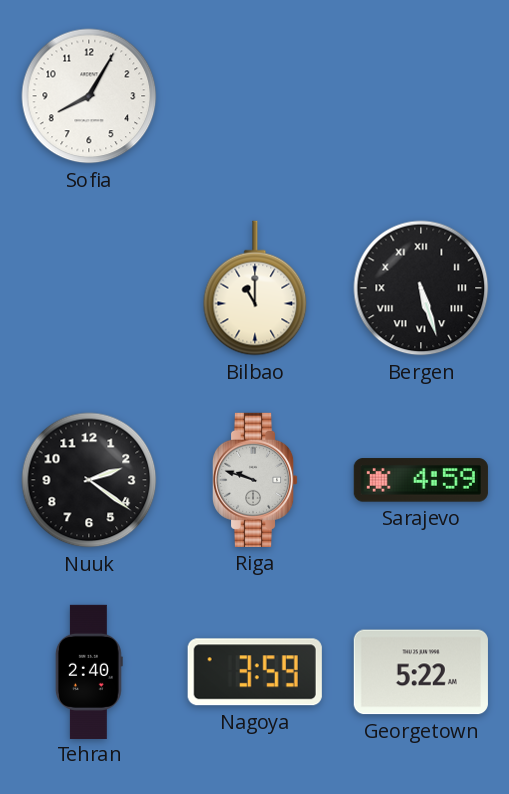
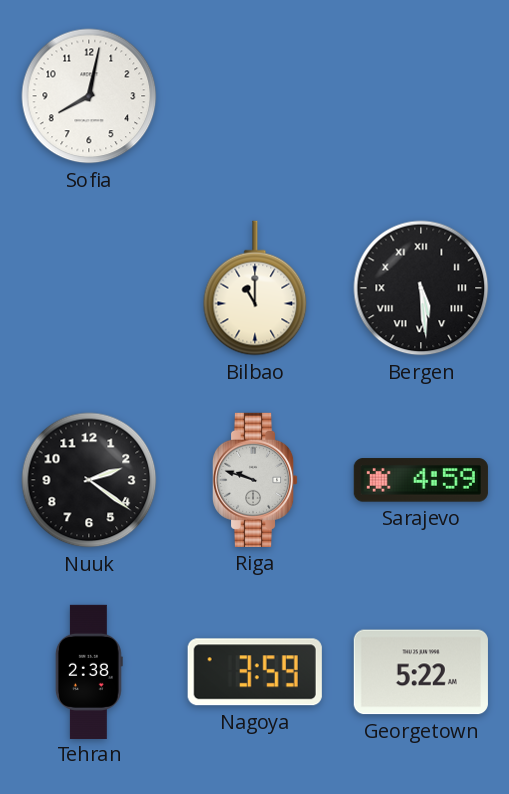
Sofia: 8:05 -> 8:02
Bergen: 5:27 -> 5:29
Tehran: 2:40 -> 2:38
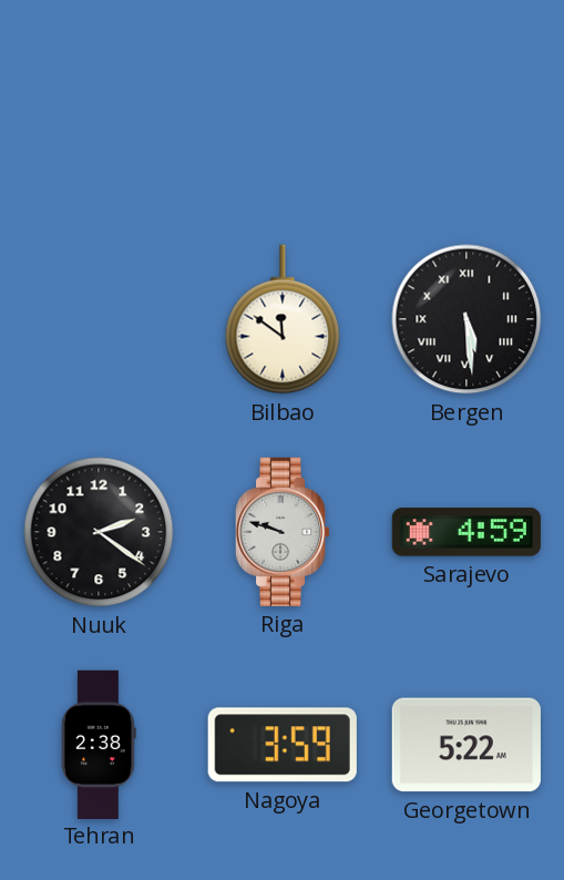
Sofia: 8:02 -> none
Bilbao: 11:00 -> 11:51
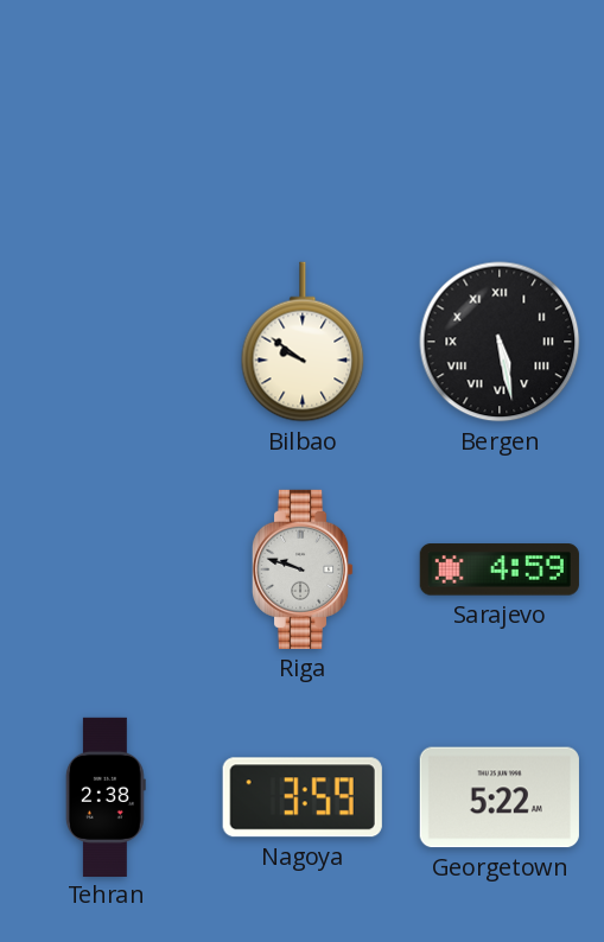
Bilbao: 11:51 -> 9:51
Bergen: 5:29 -> 5:28
Nuuk: 2:21 -> none
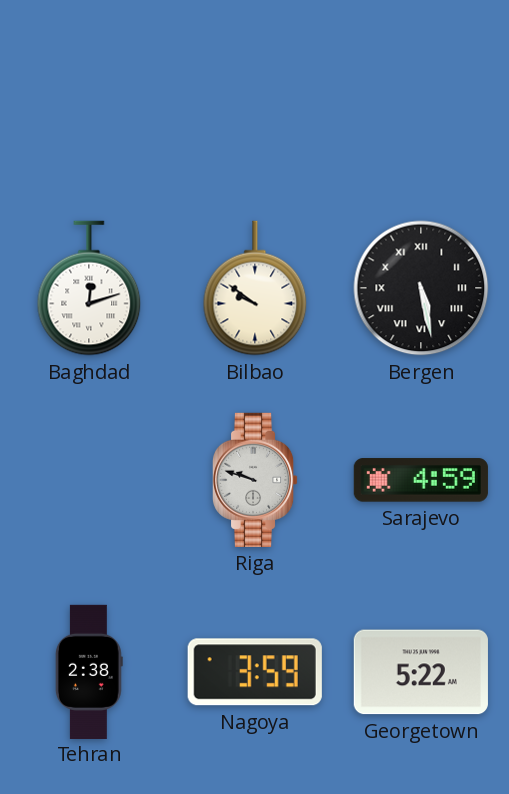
Baghdad: none -> 12:12
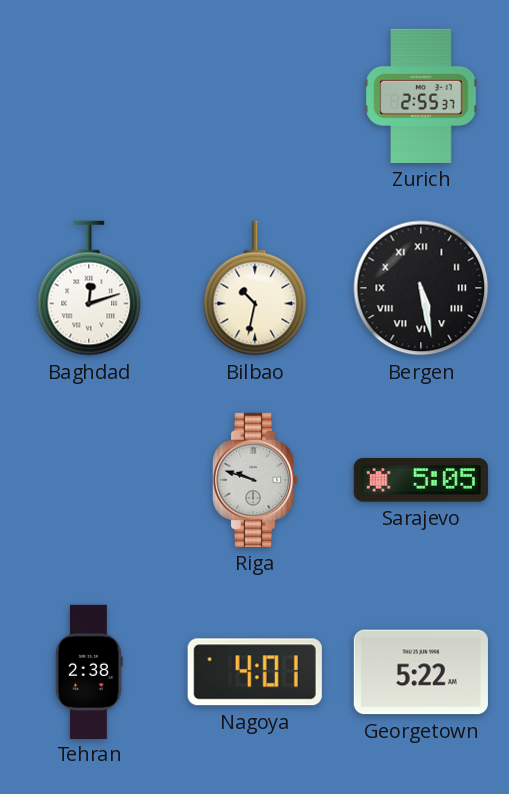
Zurich: none -> 2:55
Bilbao: 9:51 -> 10:32
Sarajevo: 4:59 -> 5:05
Nagoya: 3:59 -> 4:01
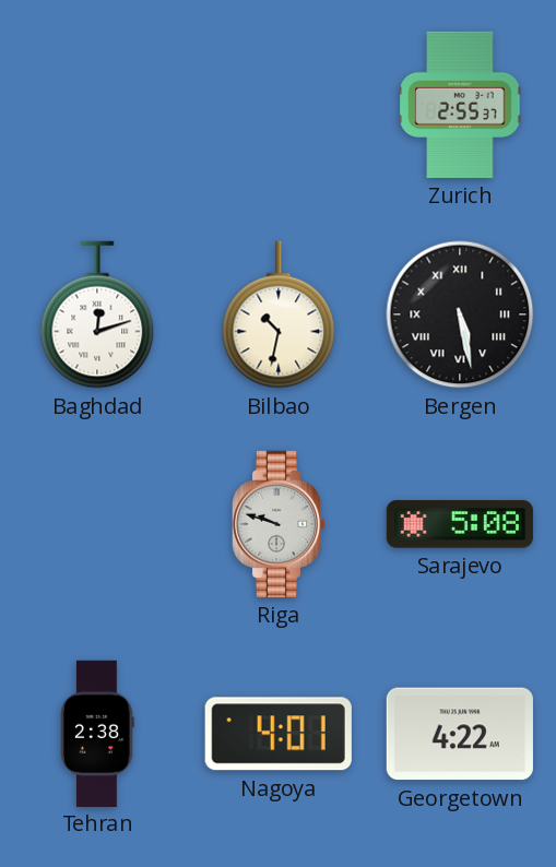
Sarajevo: 5:05 -> 5:08
Georgetown: 5:22 -> 4:22
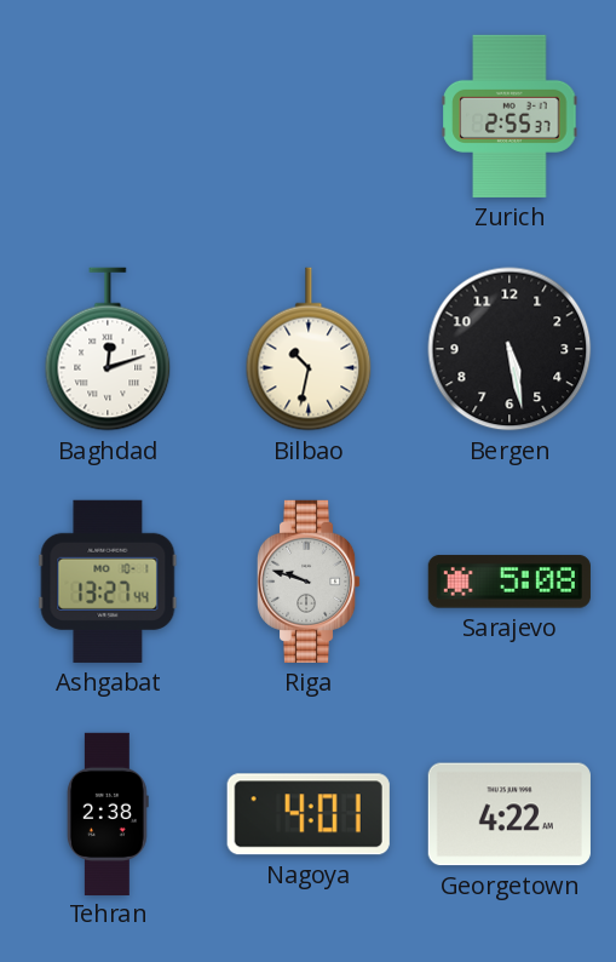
Bergen numerals: Roman -> Arabic
Ashgabat: none -> 13:27
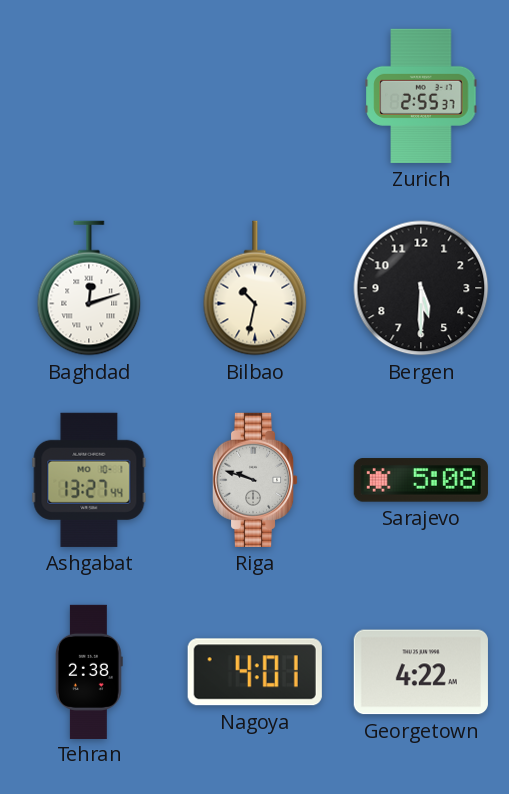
Bergen: 5:28 -> 5:30
